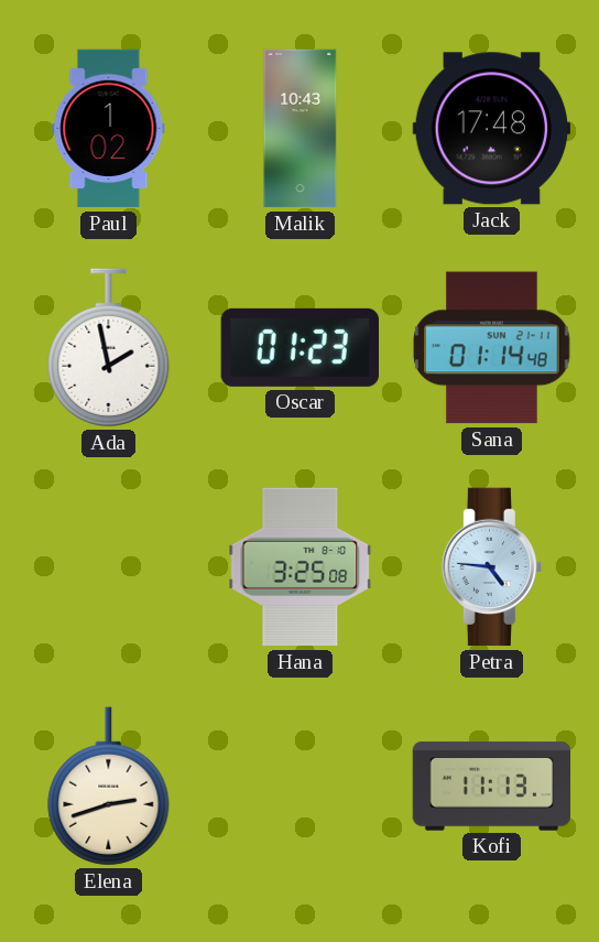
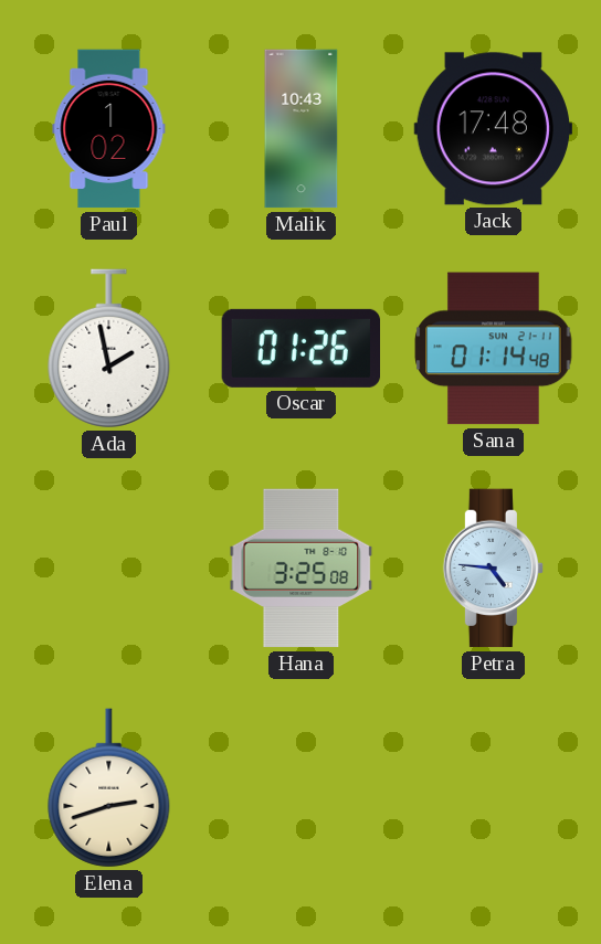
Oscar: 01:23 -> 01:26
Kofi: 11:13 -> none
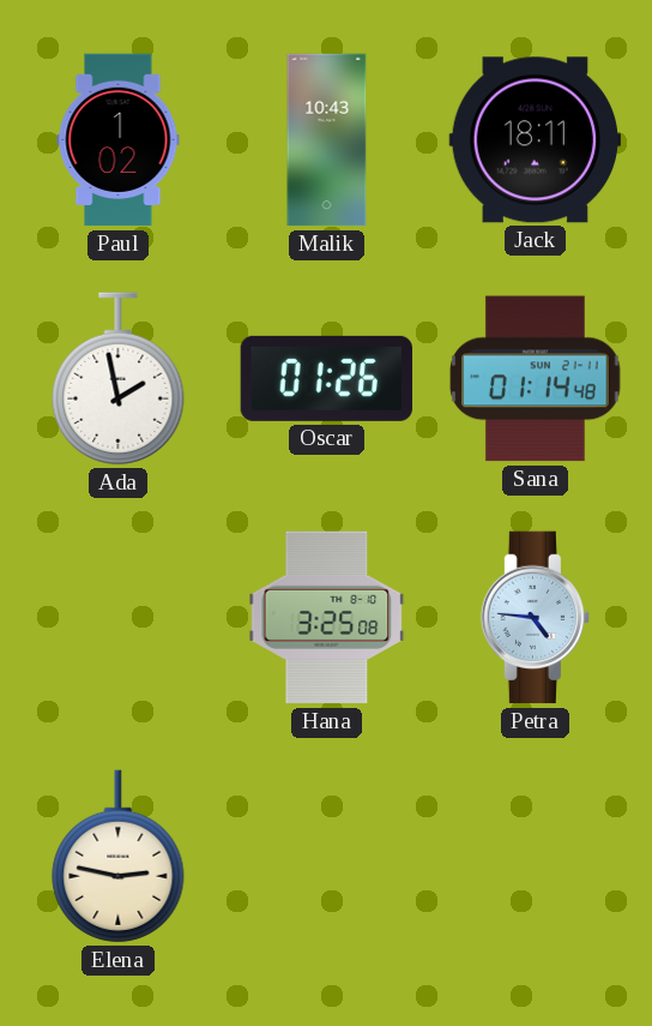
Jack: 17:48 -> 18:11
Elena: 2:42 -> 2:47
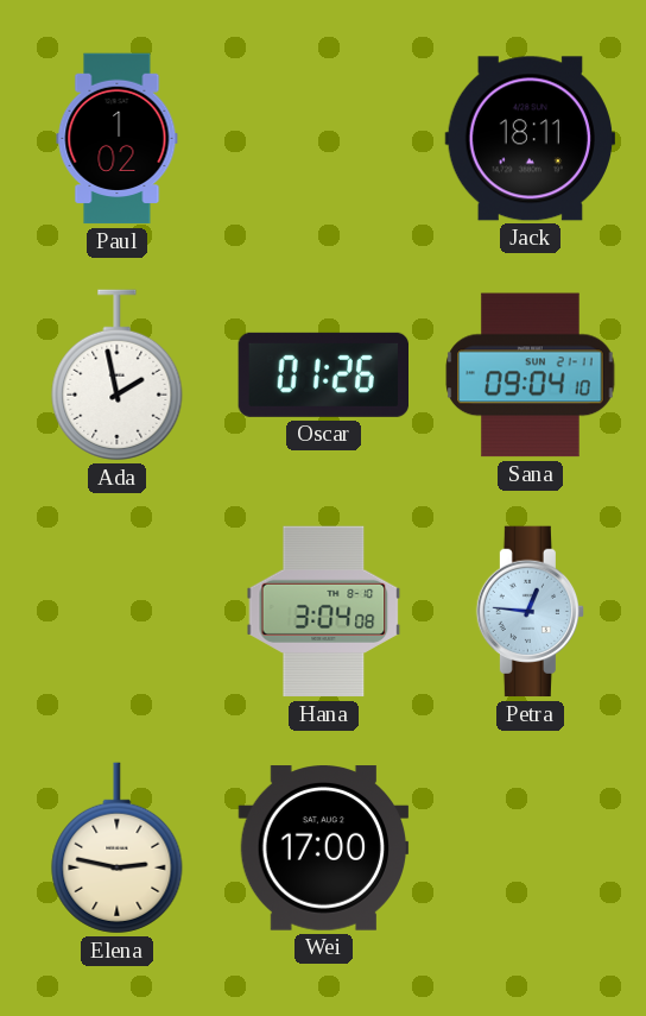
Malik: 10:43 -> none
Sana: 01:14 -> 09:04
Hana: 3:25 -> 3:04
Petra: 4:46 -> 12:46
Wei: none -> 17:00
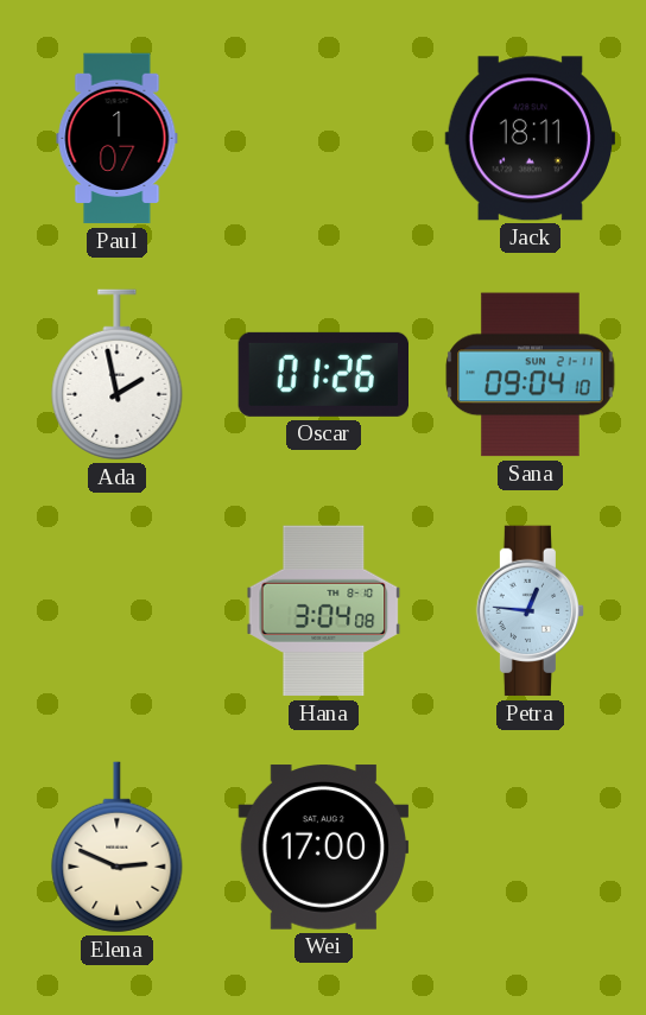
Paul: 1:02 -> 1:07
Elena: 2:47 -> 2:49
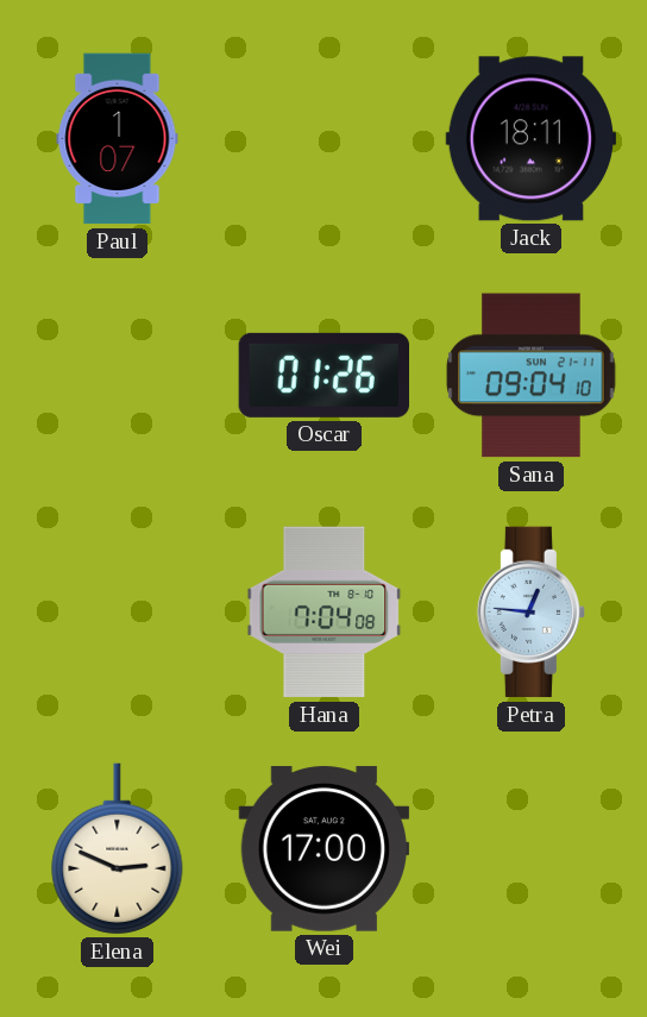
Ada: 1:58 -> none
Hana: 3:04 -> 7:04
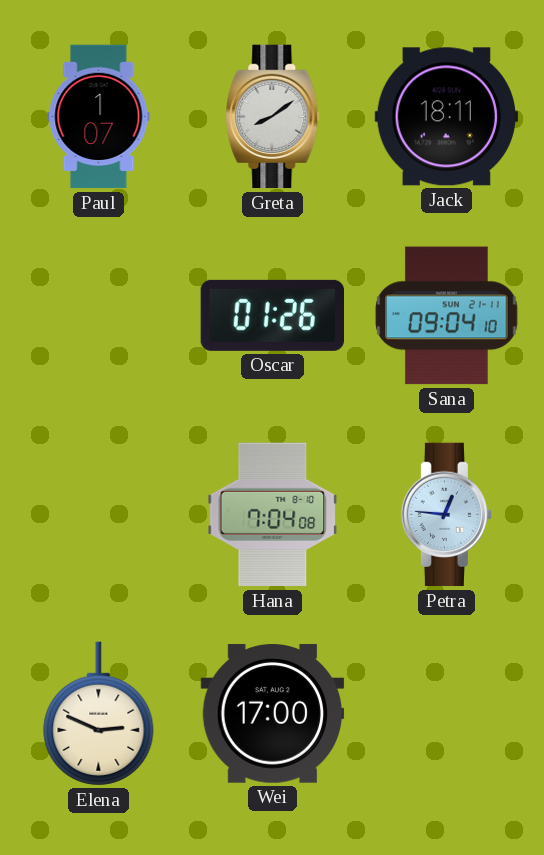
Greta: none -> 8:09
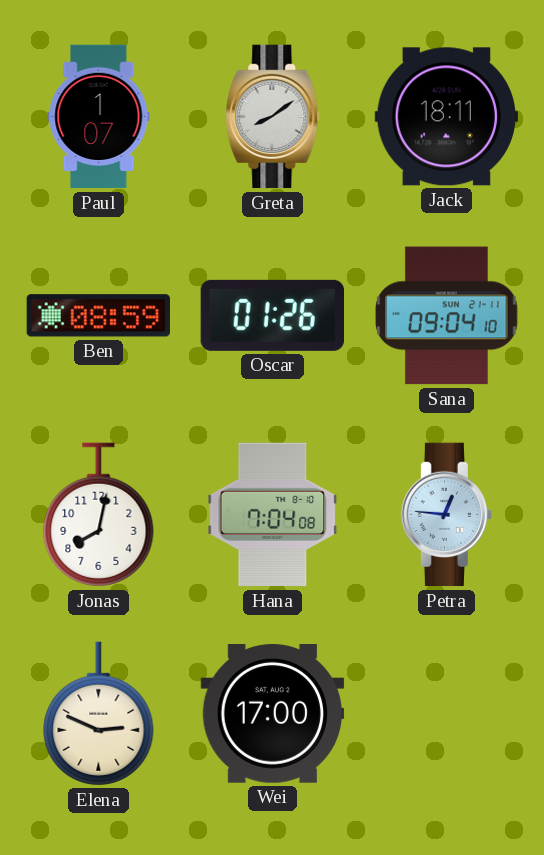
Ben: none -> 08:59
Jonas: none -> 8:02
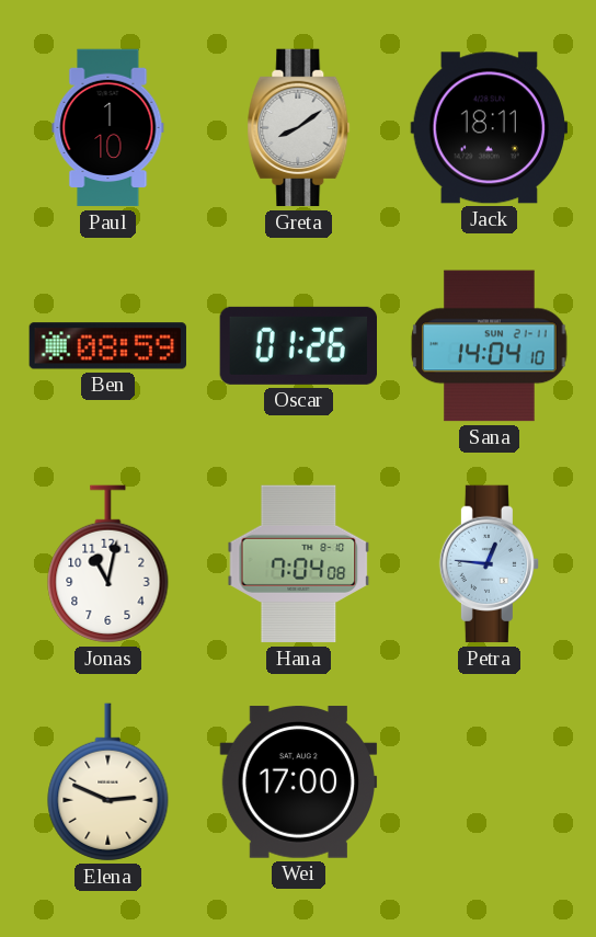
Paul: 1:07 -> 1:10
Sana: 09:04 -> 14:04
Jonas: 8:02 -> 11:02
